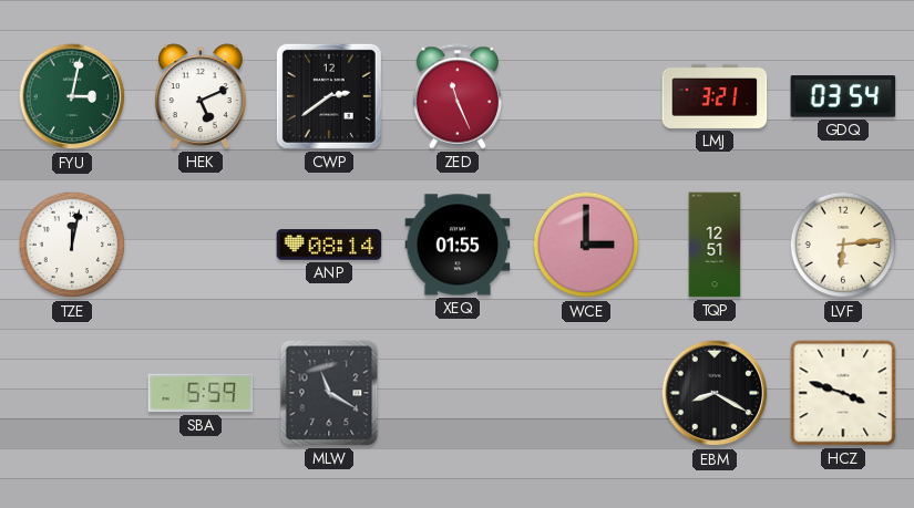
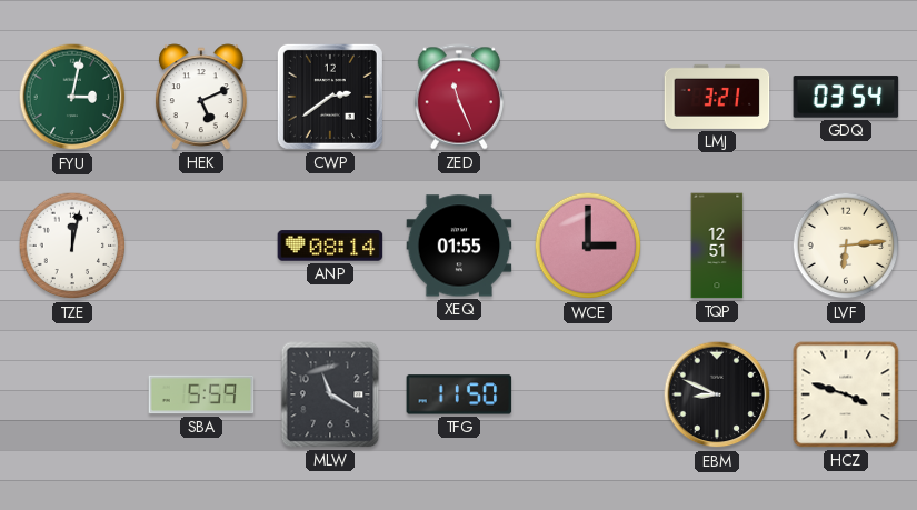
TFG: none -> 11:50
EBM: 8:20 -> 8:49
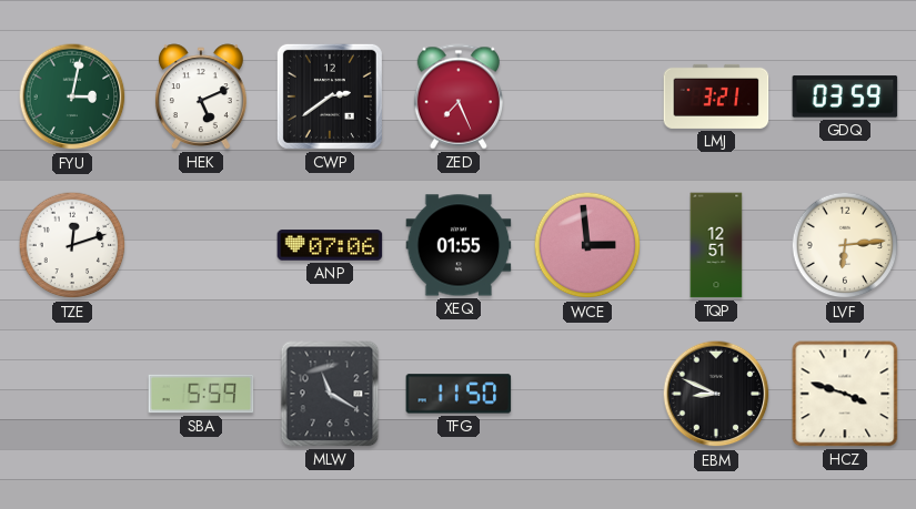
ZED: 11:26 -> 7:26
GDQ: 03:54 -> 03:59
TZE: 12:02 -> 12:12
ANP: 08:14 -> 07:06
WCE: 3:00 -> 2:59
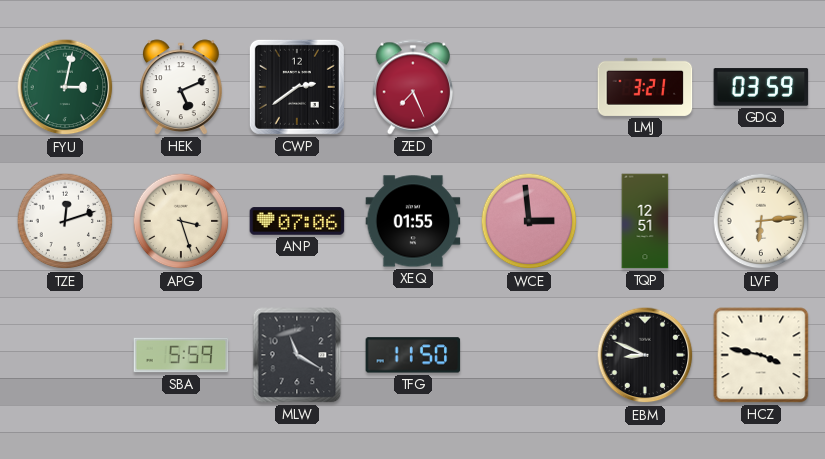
APG: none -> 3:27
HCZ: 3:48 -> 3:47
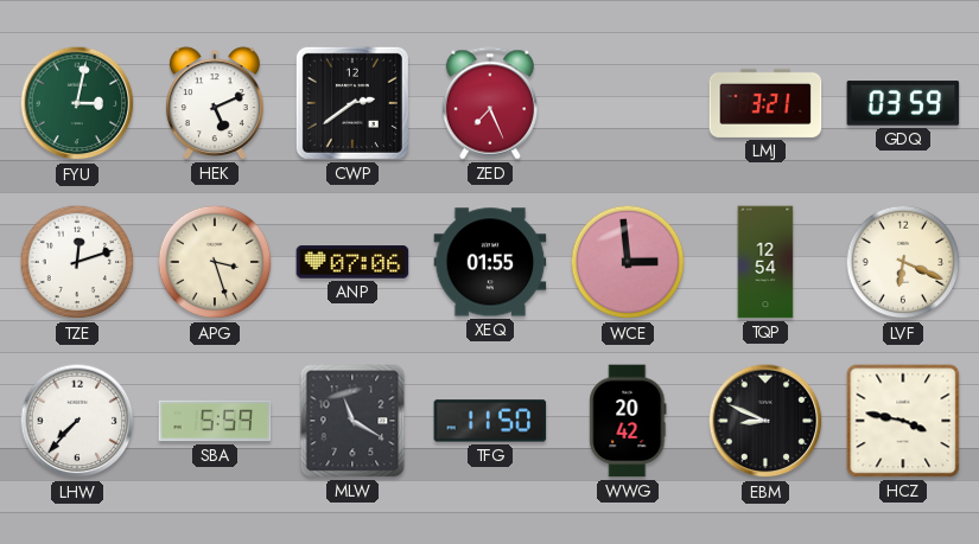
TQP: 12:51 -> 12:54
LVF: 6:14 -> 6:19
LHW: none -> 7:37
WWG: none -> 20:42
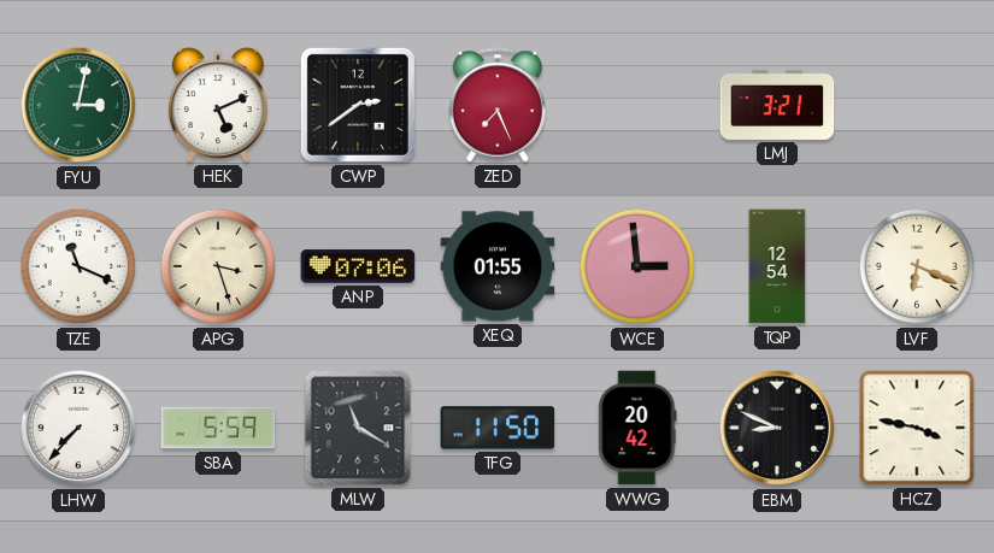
GDQ: 03:59 -> none
TZE: 12:12 -> 11:19
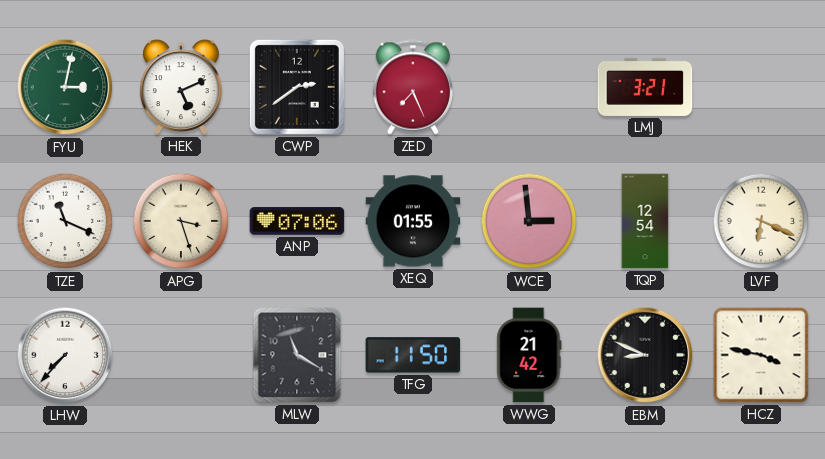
SBA: 5:59 -> none
WWG: 20:42 -> 21:42
